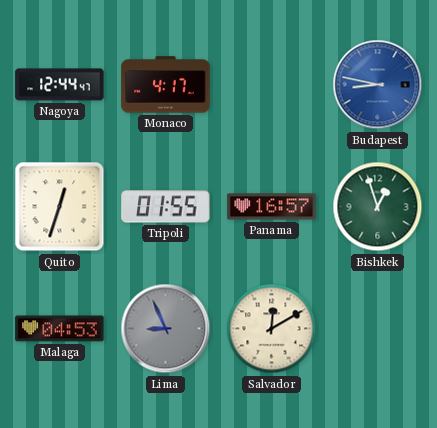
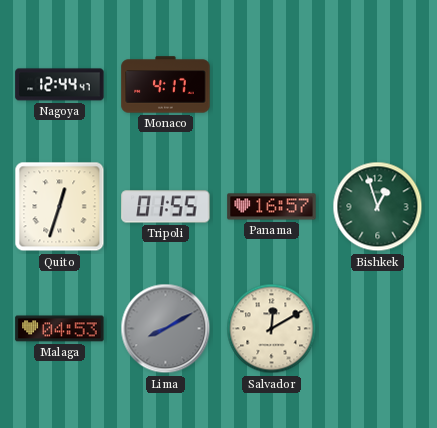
Budapest: 8:47 -> none
Lima: 8:56 -> 8:10
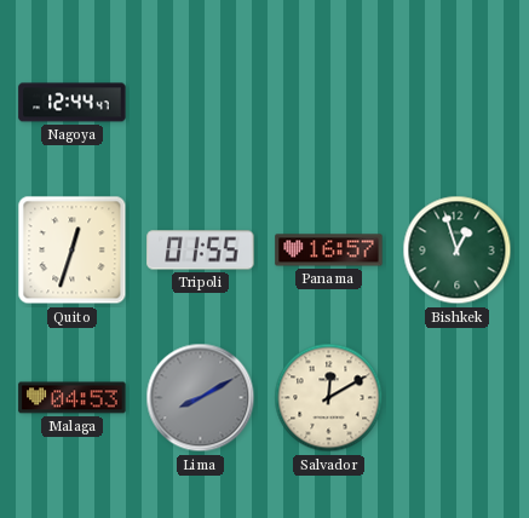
Monaco: 4:17 -> none
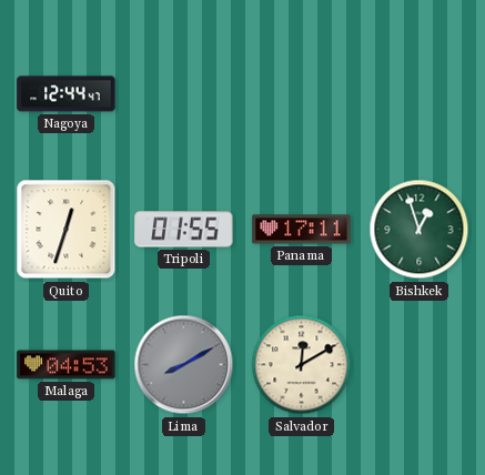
Panama: 16:57 -> 17:11
